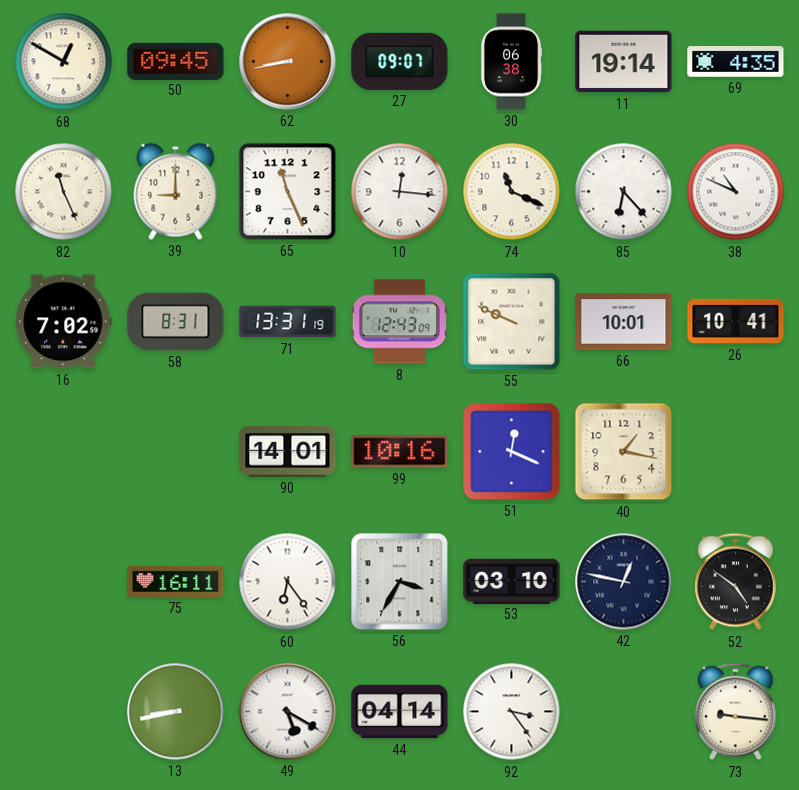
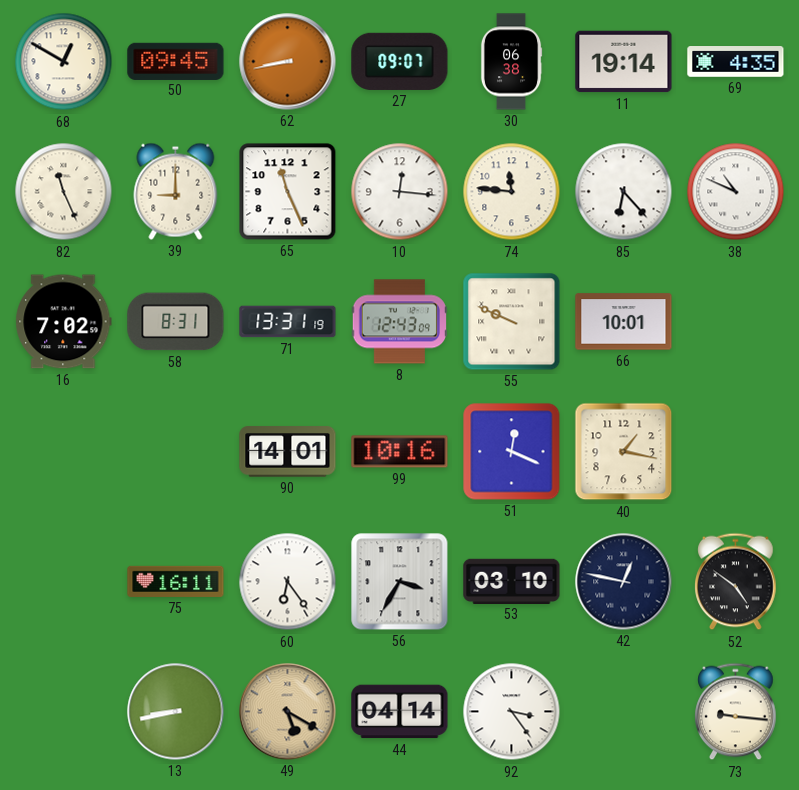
74: 11:19 -> 11:46
26: 10:41 -> none
49 dial: white -> champagne
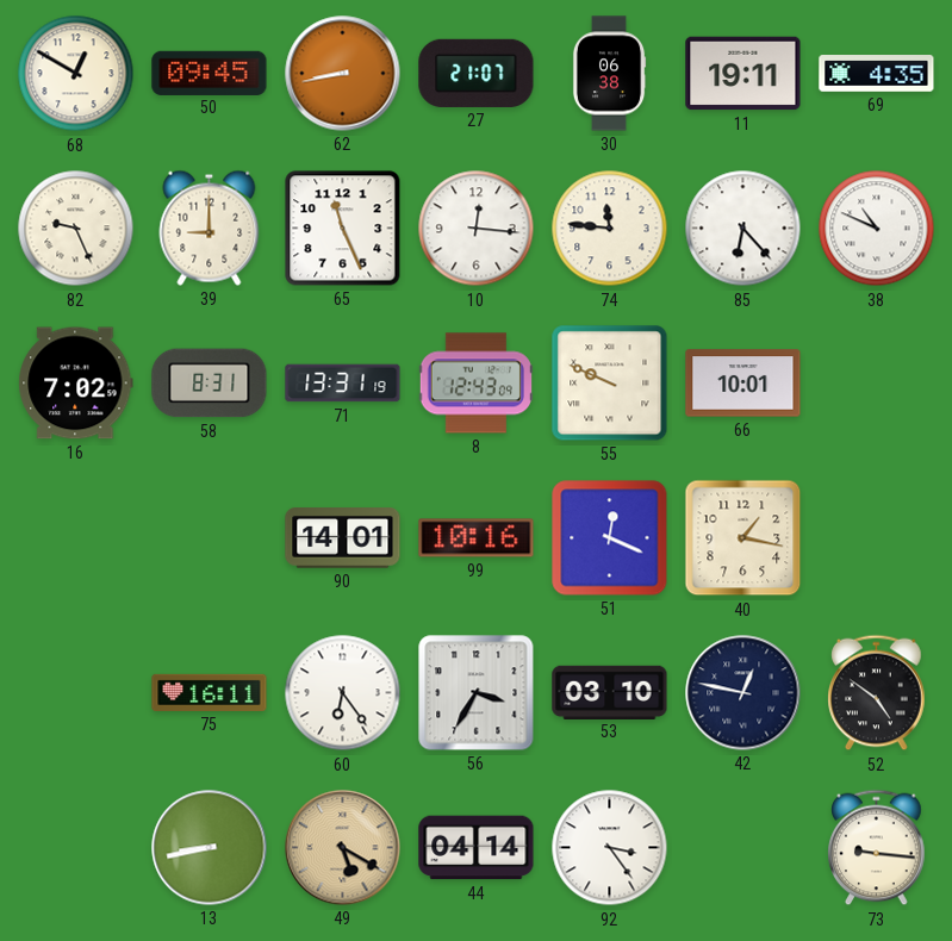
27: 09:07 -> 21:07
11: 19:14 -> 19:11
82: 11:26 -> 9:26
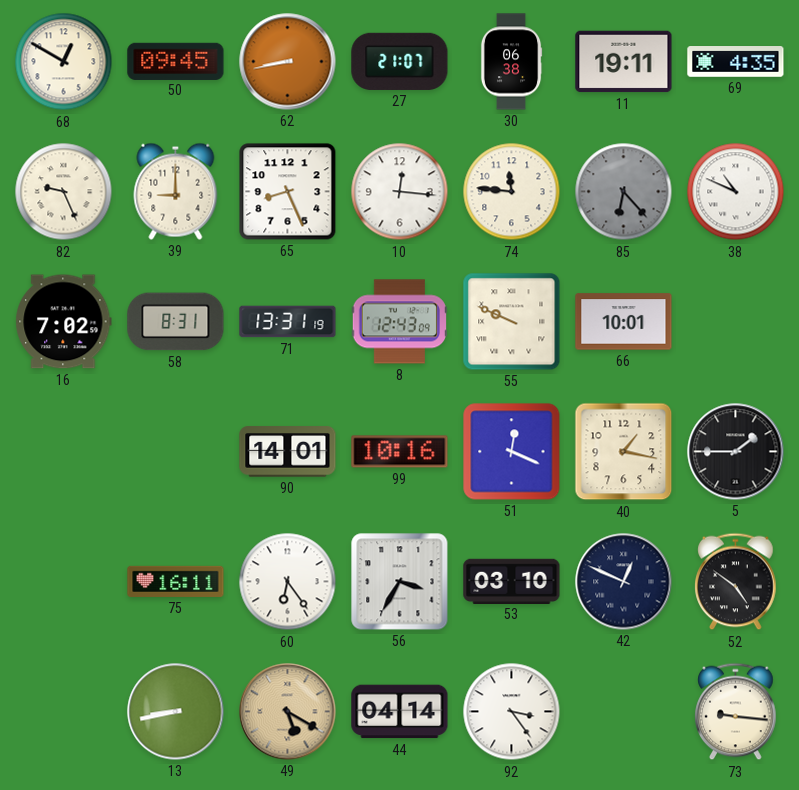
65: 11:26 -> 8:26
85 dial: white -> grey
5: none -> 1:45
42: 12:47 -> 12:49
